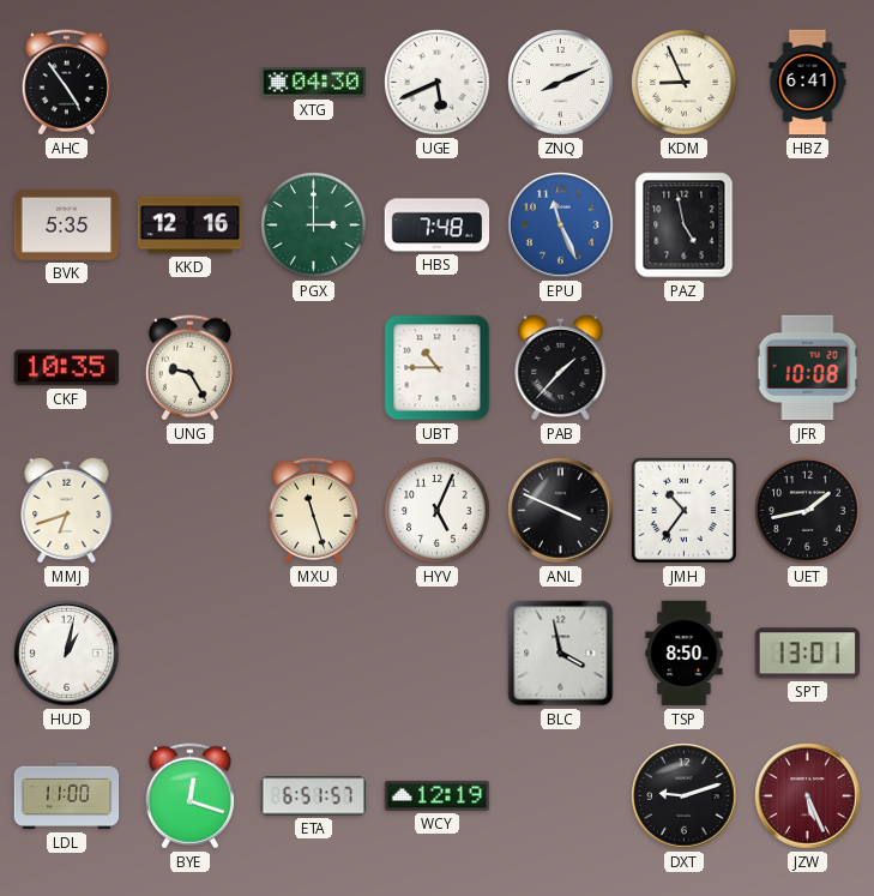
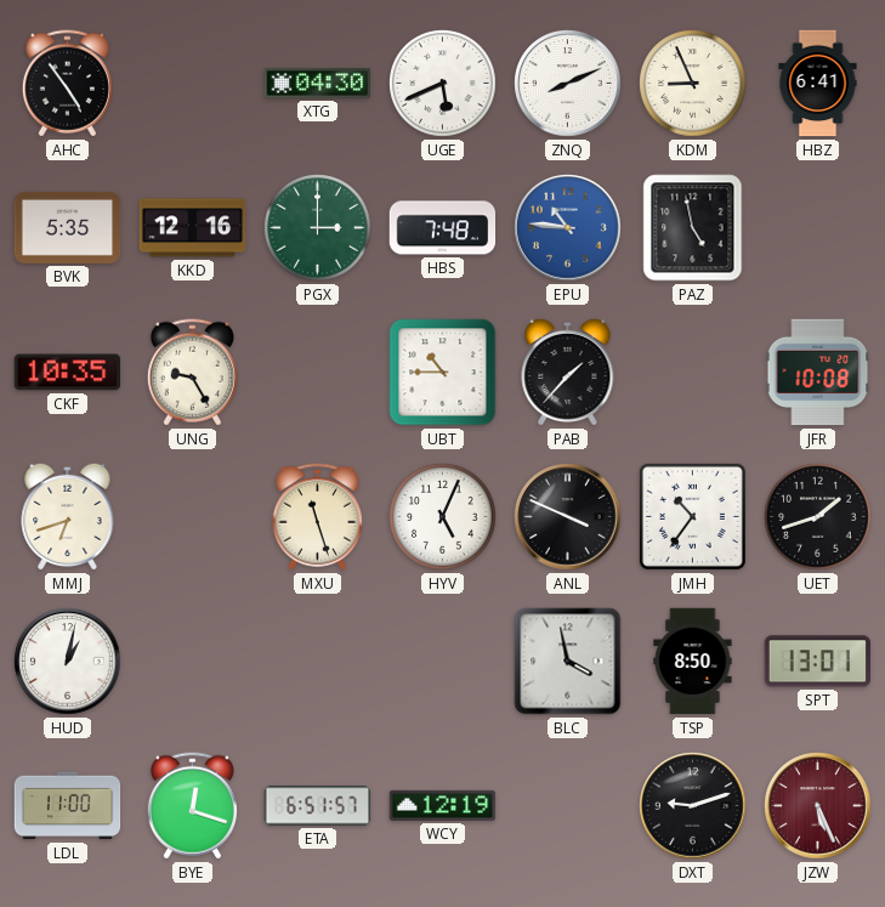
EPU: 11:26 -> 10:46
UET: 1:43 -> 1:42
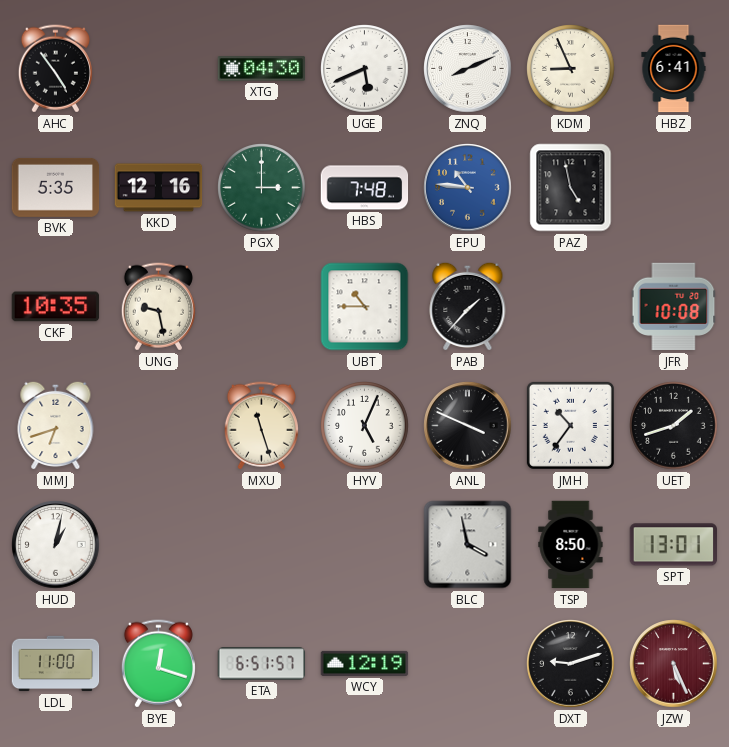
UNG: 9:25 -> 9:28
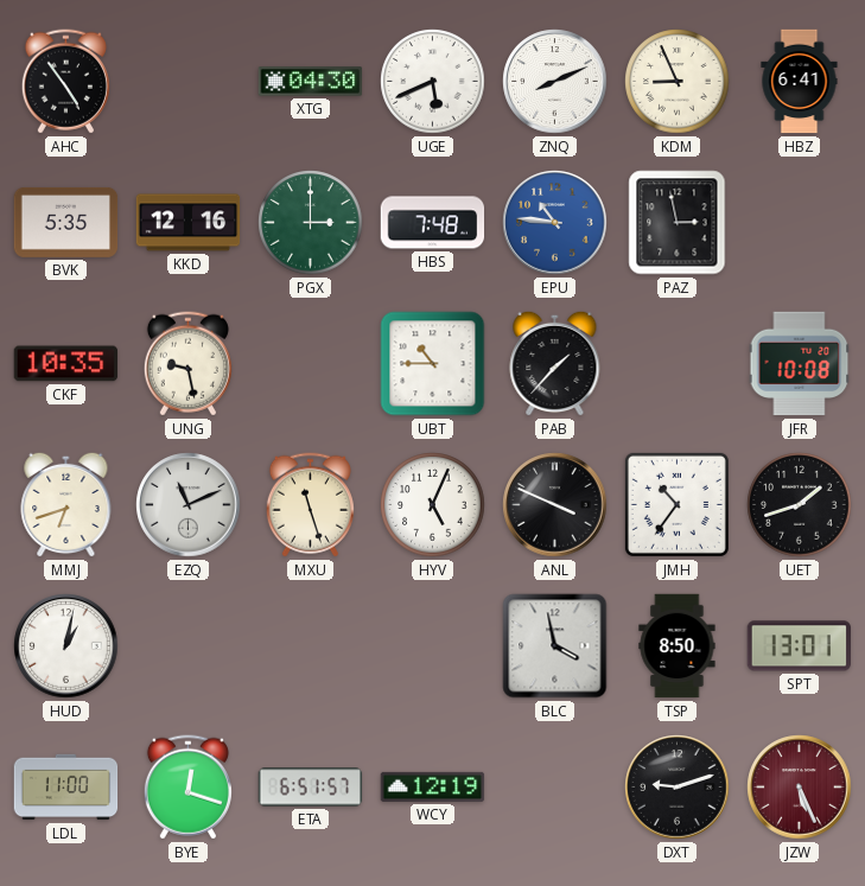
PAZ: 4:58 -> 2:58
EZQ: none -> 11:11
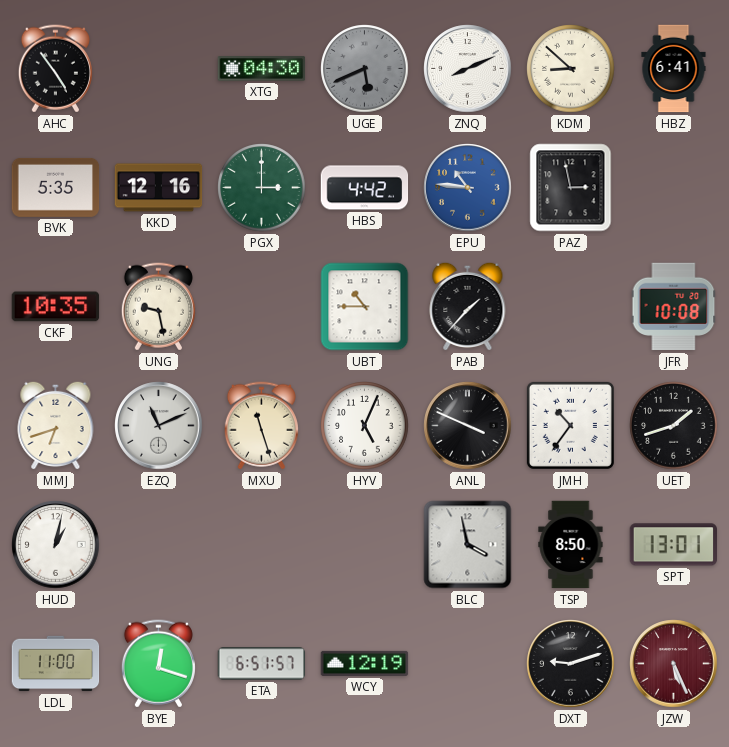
UGE dial: white -> grey
KDM: 8:56 -> 8:52
HBS: 7:48 -> 4:42
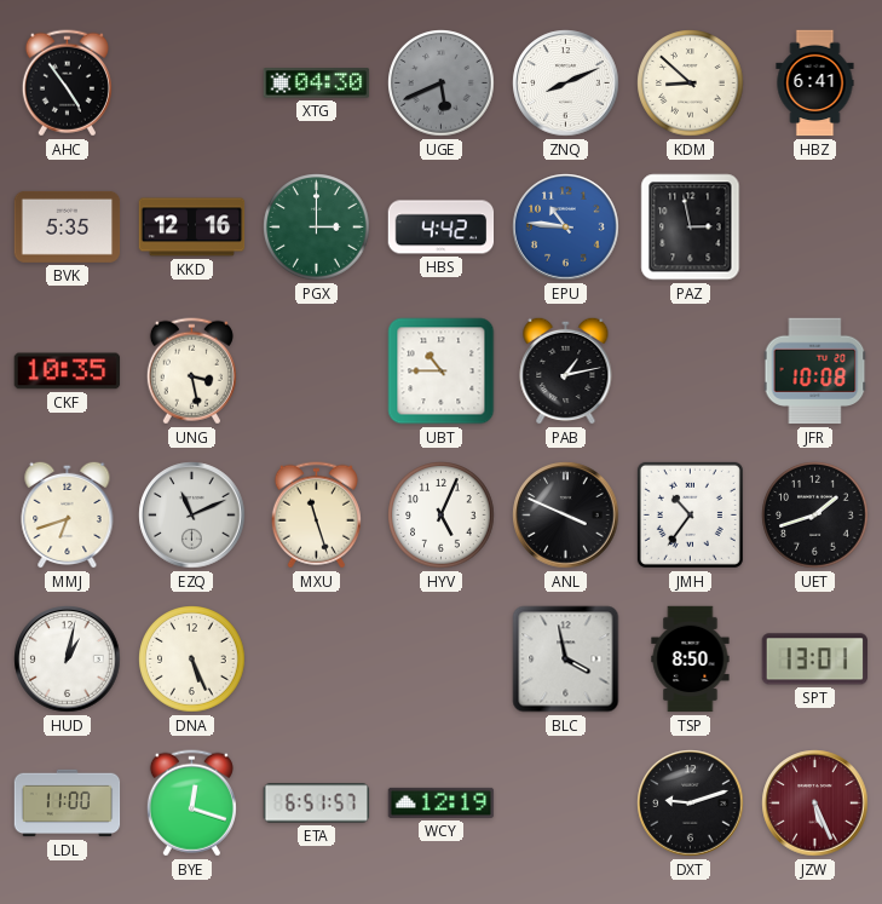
UNG: 9:28 -> 3:28
PAB: 1:37 -> 1:13
DNA: none -> 5:26
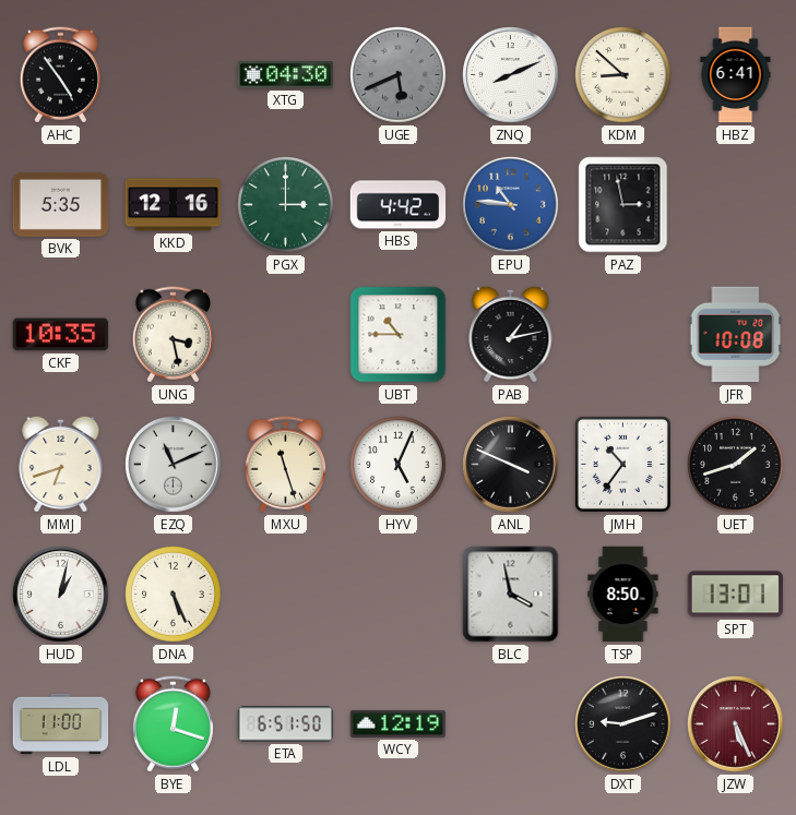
ETA: 6:51:57 -> 6:51:50
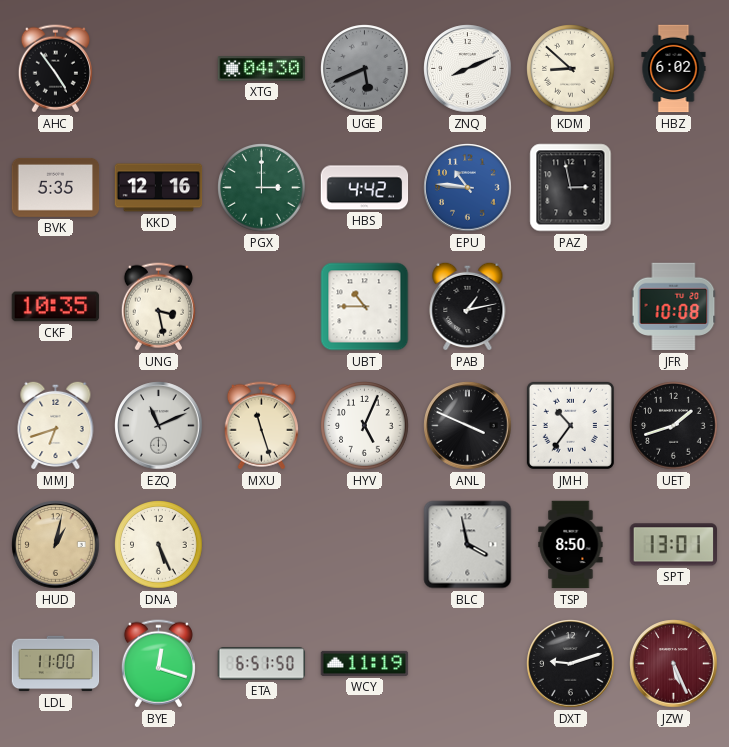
HBZ: 6:41 -> 6:02
HUD dial: white -> champagne
WCY: 12:19 -> 11:19
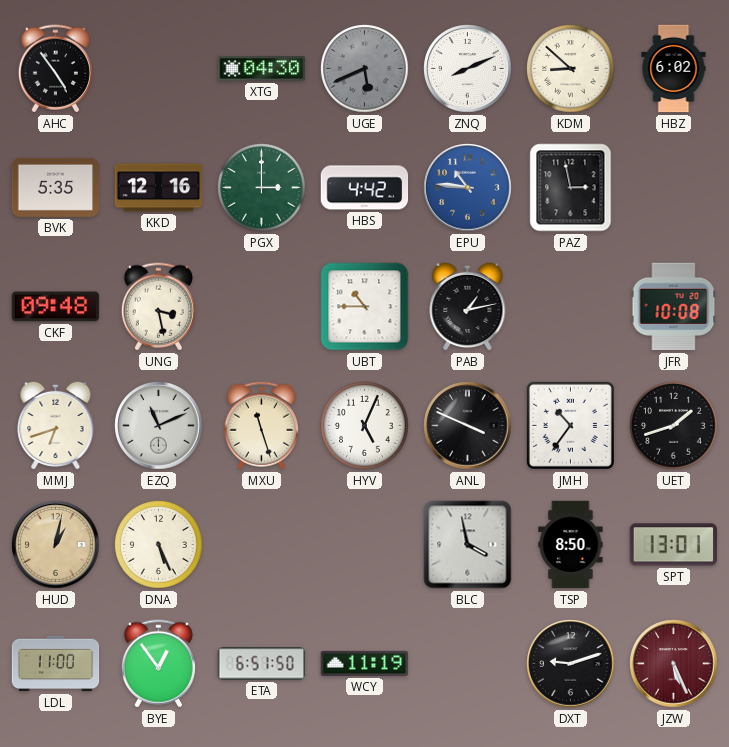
CKF: 10:35 -> 09:48
BYE: 12:18 -> 12:54
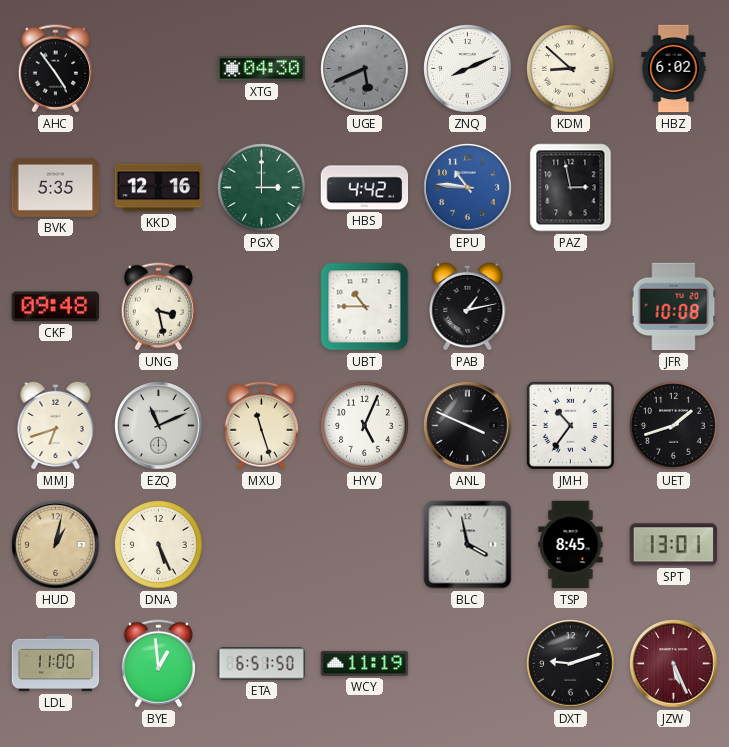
TSP: 8:50 -> 8:45
BYE: 12:54 -> 12:59
